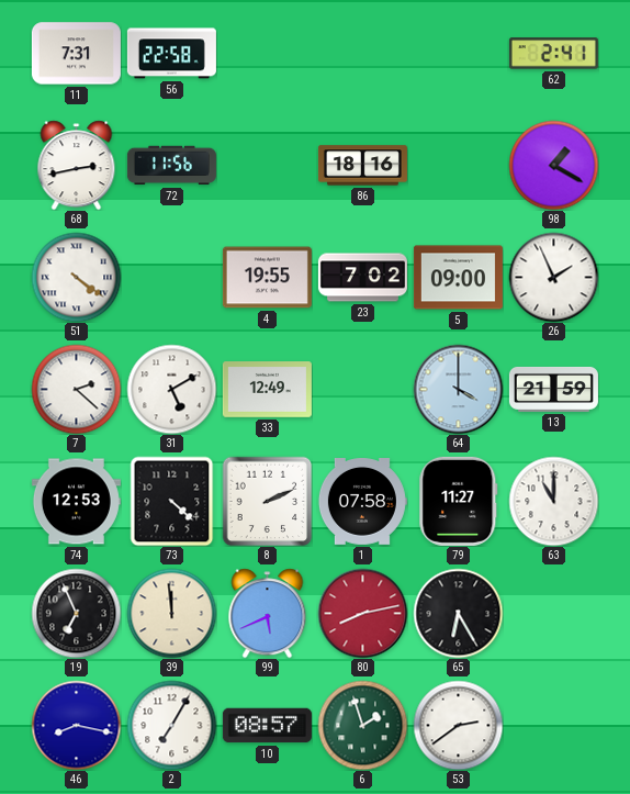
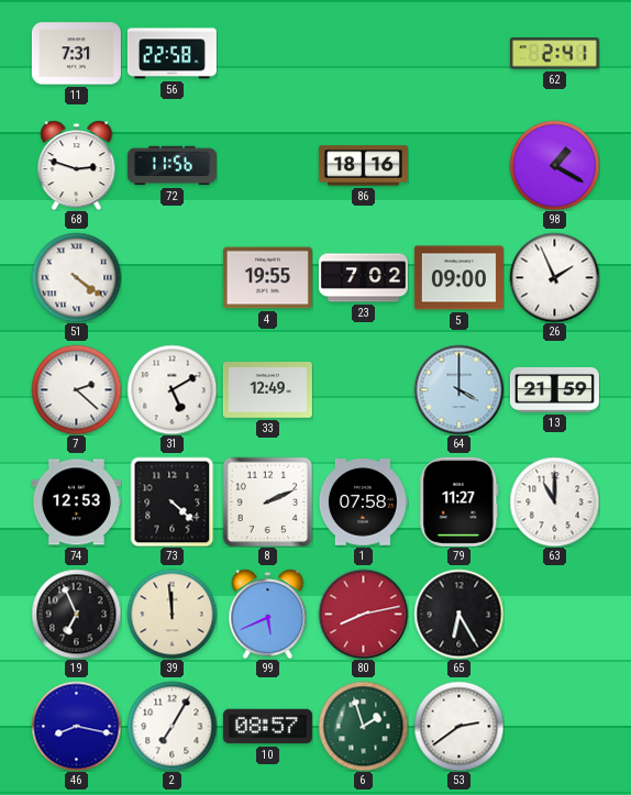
68: 2:43 -> 2:48
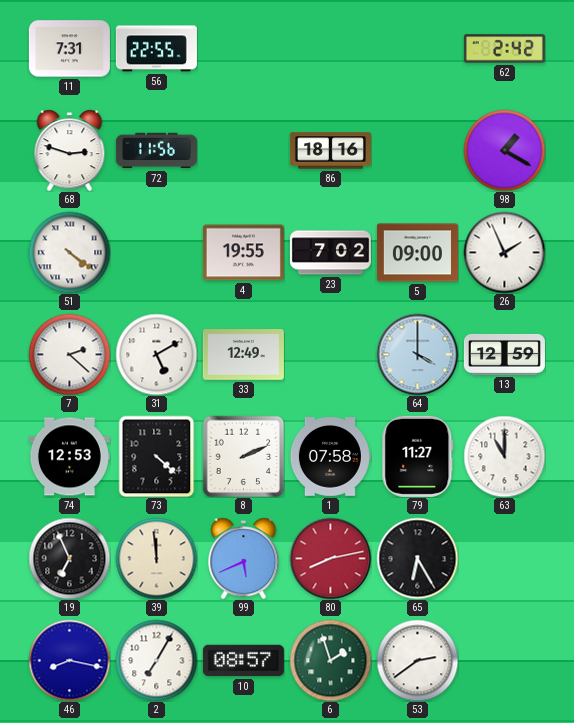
56: 22:58 -> 22:55
62: 2:41 -> 2:42
13: 21:59 -> 12:59
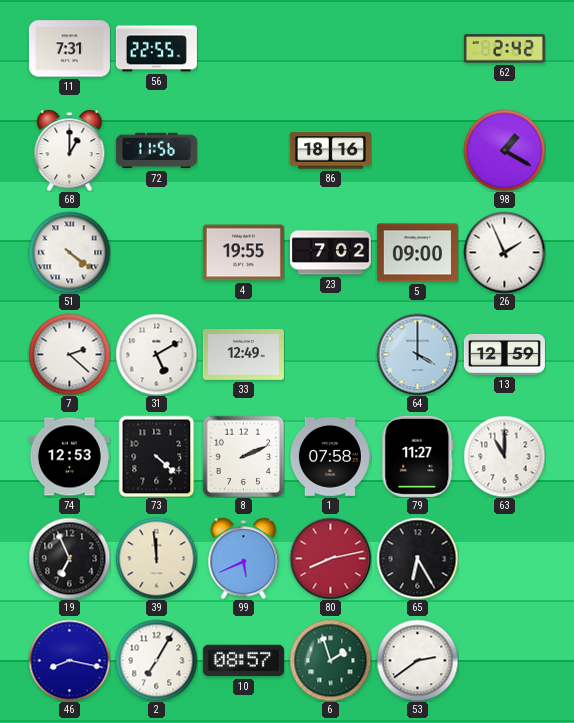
68: 2:48 -> 1:00
